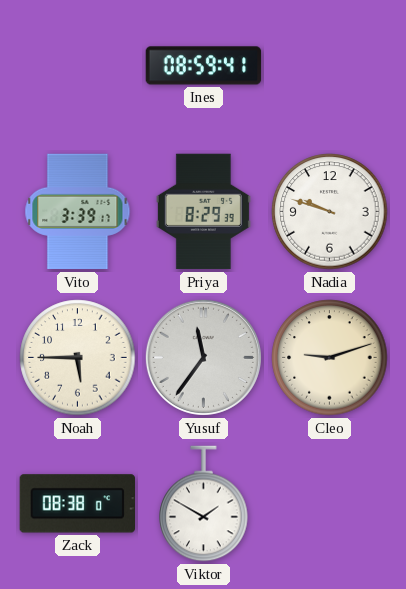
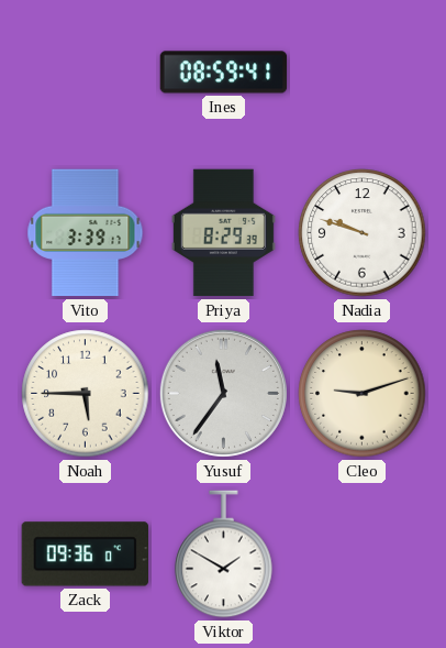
Zack: 08:38 -> 09:36
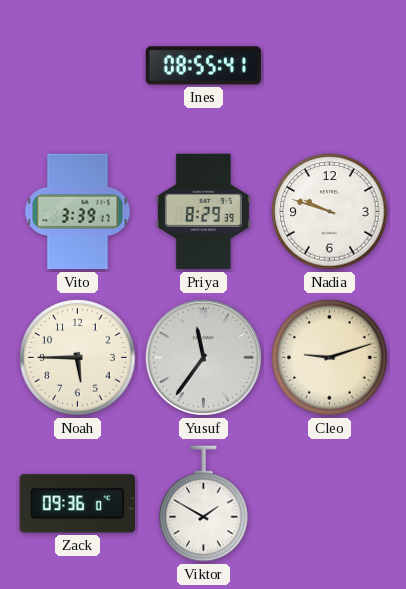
Ines: 08:59 -> 08:55
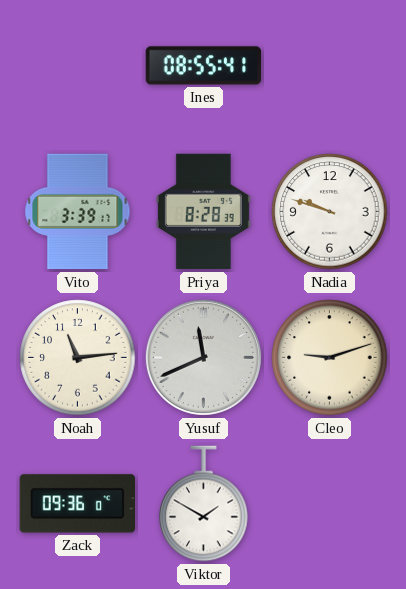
Priya: 8:29 -> 8:28
Noah: 5:45 -> 11:14
Yusuf: 11:36 -> 11:41
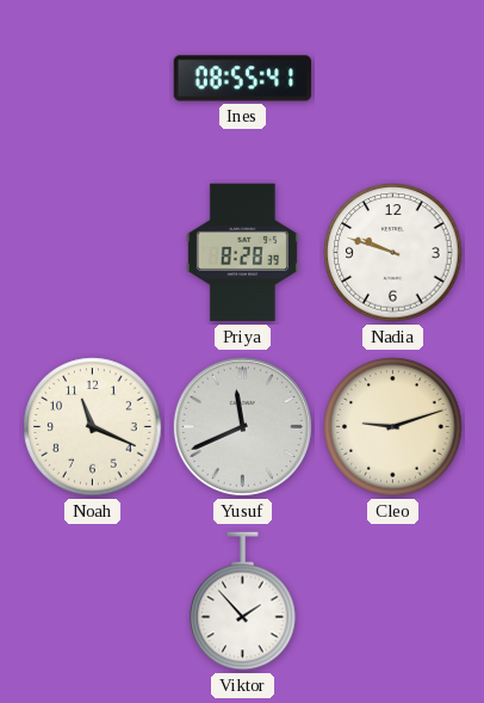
Vito: 3:39 -> none
Noah: 11:14 -> 11:19
Zack: 09:36 -> none
Viktor: 1:50 -> 1:53
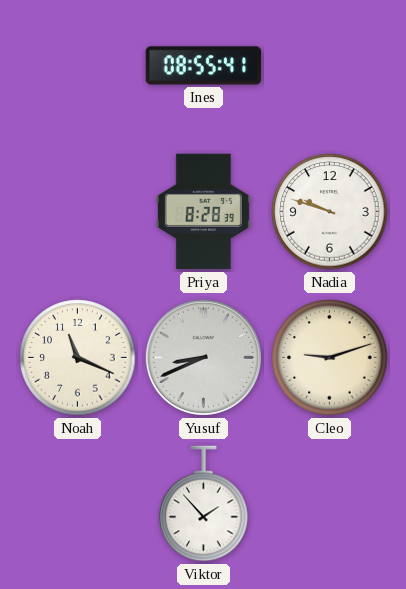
Yusuf: 11:41 -> 8:41
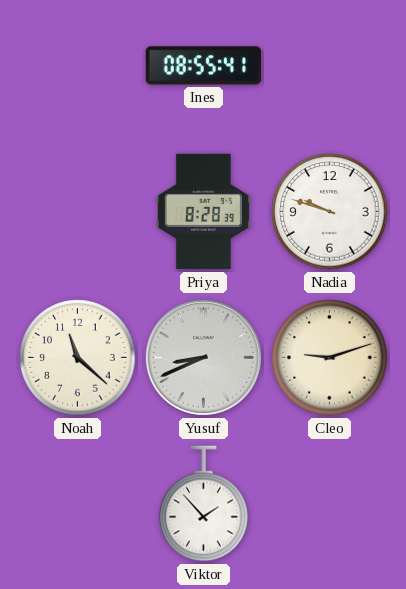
Noah: 11:19 -> 11:22
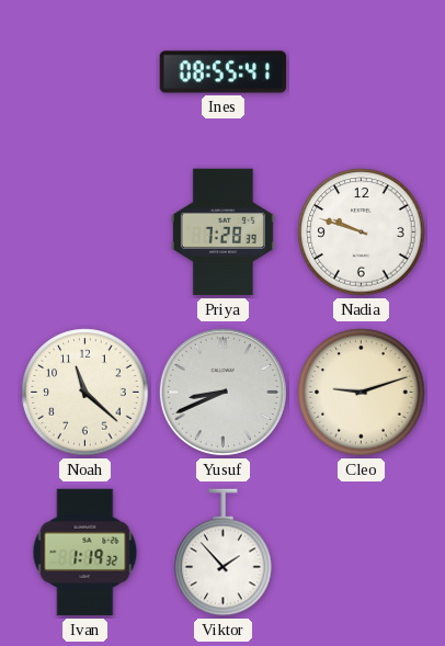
Priya: 8:28 -> 7:28
Ivan: none -> 1:19
